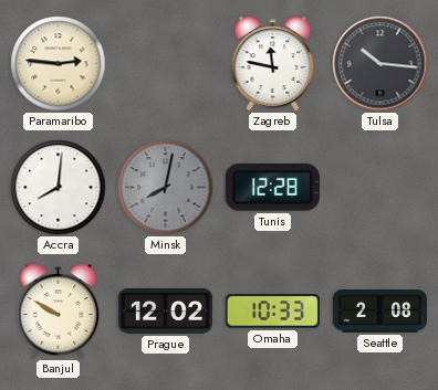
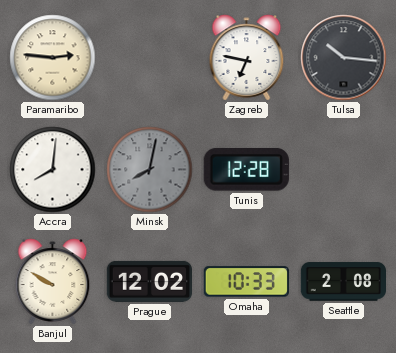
Zagreb: 11:47 -> 6:47
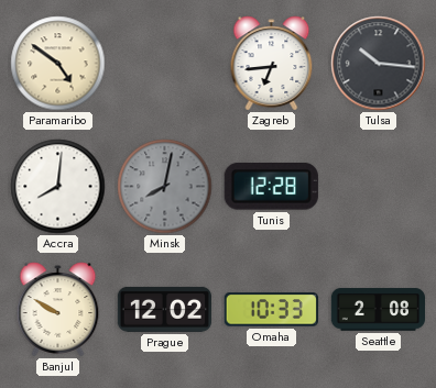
Paramaribo: 2:46 -> 4:51
Zagreb: 6:47 -> 6:44
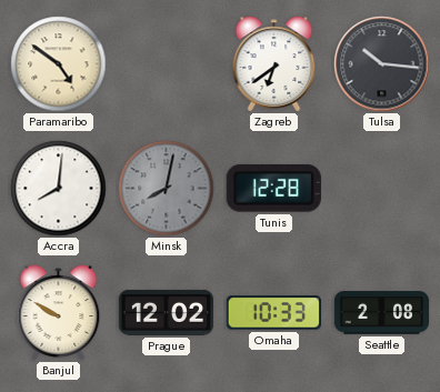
Zagreb: 6:44 -> 6:39
